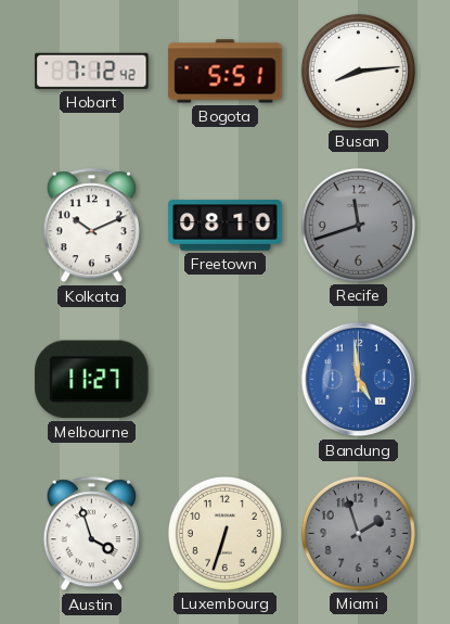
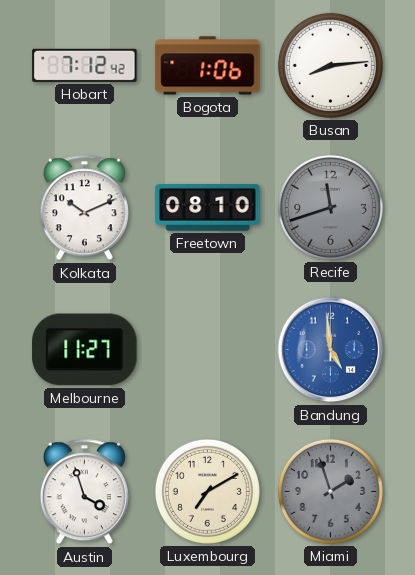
Bogota: 5:51 -> 1:06
Luxembourg: 6:33 -> 7:10
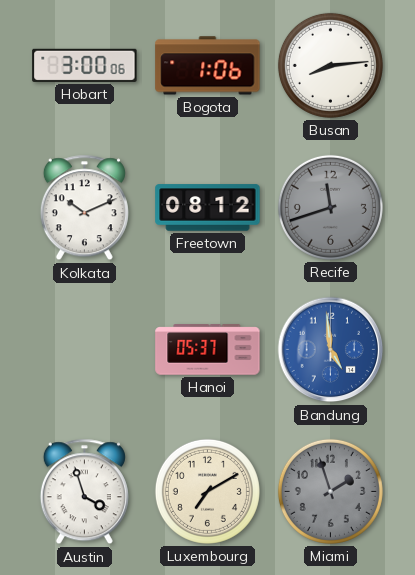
Hobart: 7:12 -> 3:00
Freetown: 08:10 -> 08:12
Melbourne: 11:27 -> none
Hanoi: none -> 05:37
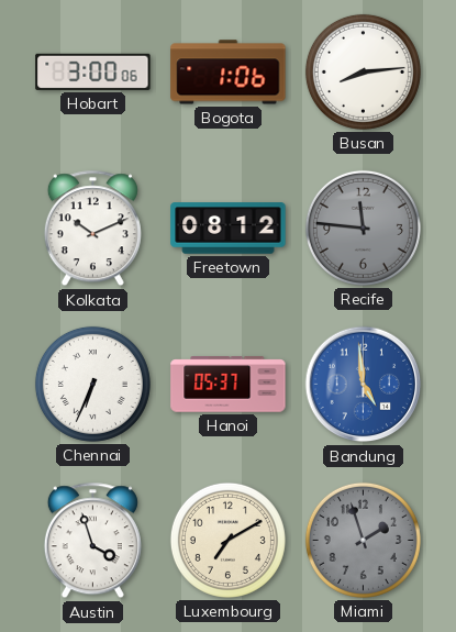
Recife: 11:42 -> 11:46
Chennai: none -> 6:34
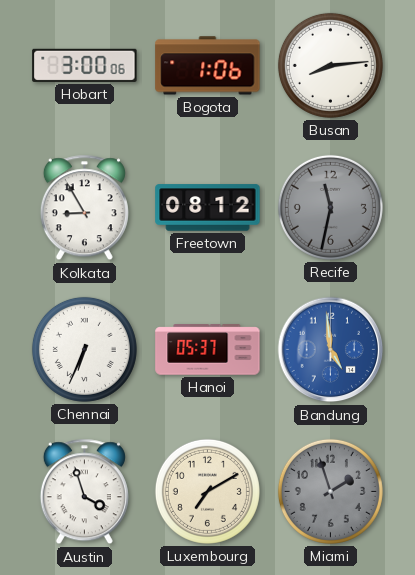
Kolkata: 10:11 -> 8:55
Recife: 11:46 -> 11:32
